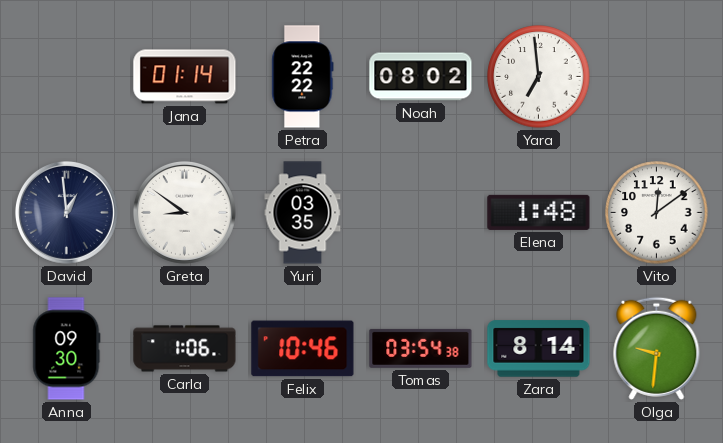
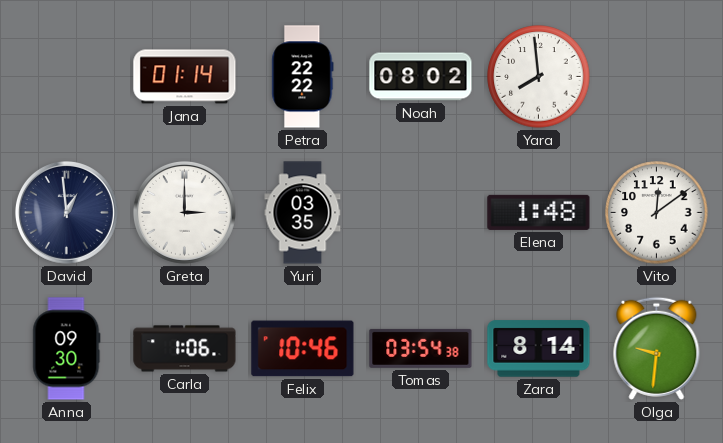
Yara: 6:59 -> 7:59
Greta: 8:51 -> 3:00
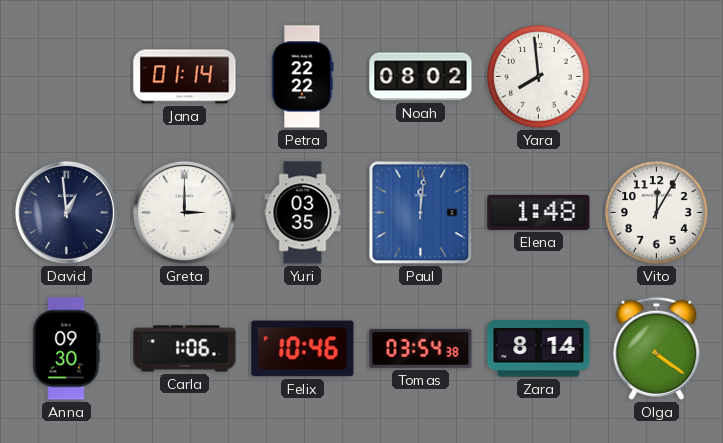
Paul: none -> 12:01
Vito: 12:09 -> 12:05
Olga: 9:31 -> 4:21
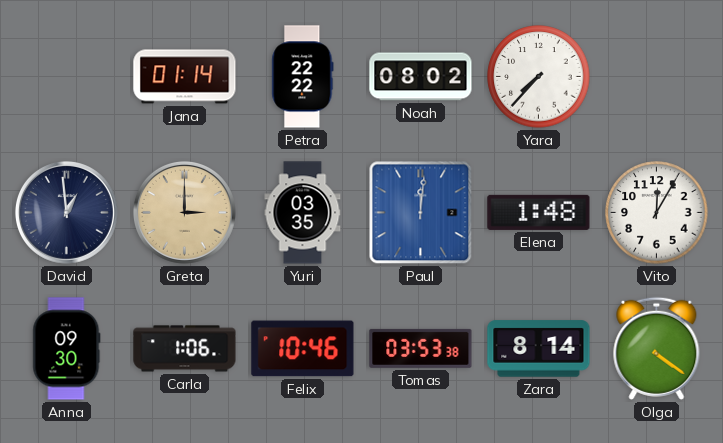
Yara: 7:59 -> 7:37
Greta dial: white -> champagne
Tomas: 03:54 -> 03:53
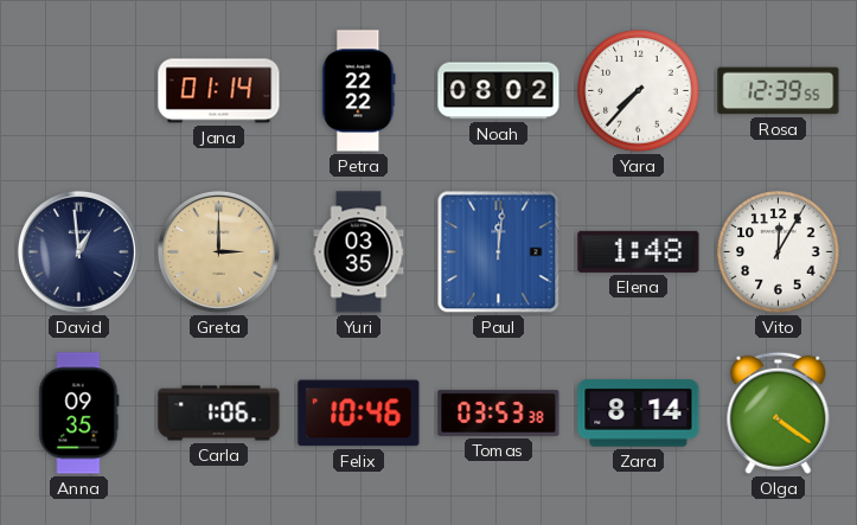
Rosa: none -> 12:39
Anna: 09:30 -> 09:35
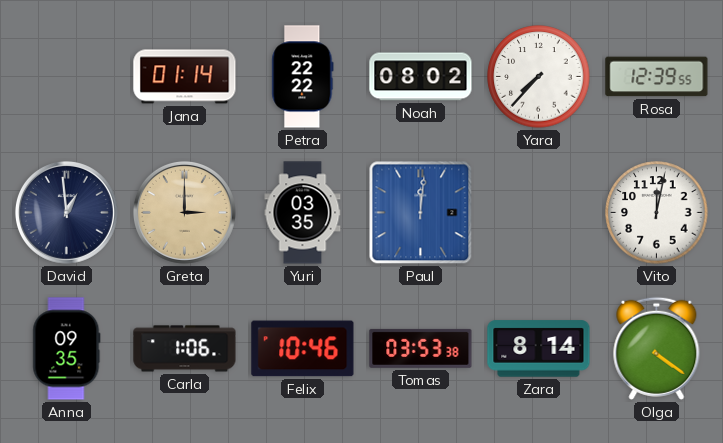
Elena: 1:48 -> none
Vito: 12:05 -> 12:02
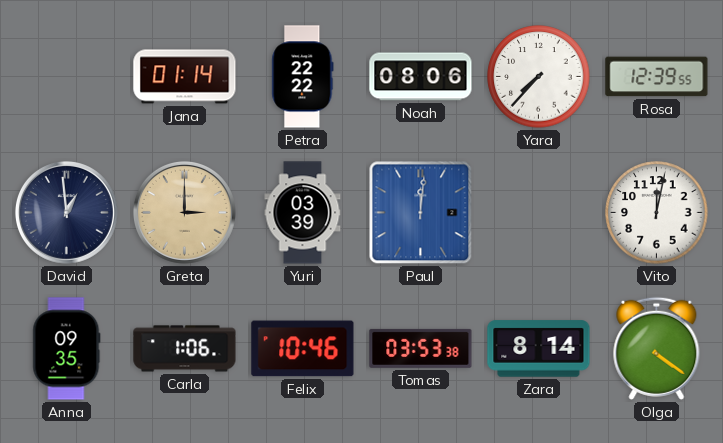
Noah: 08:02 -> 08:06
Yuri: 03:35 -> 03:39
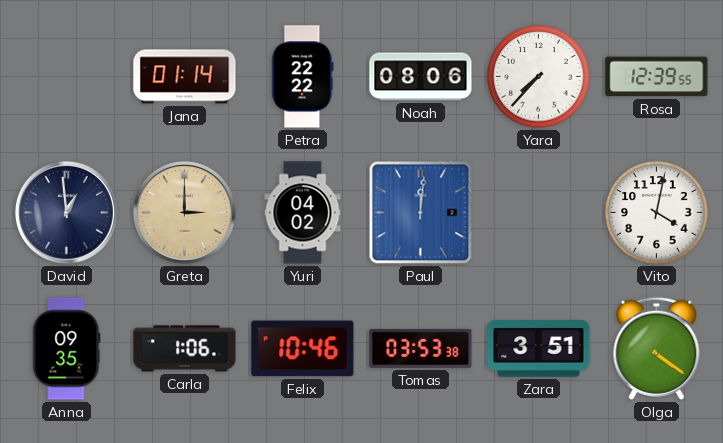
Yuri: 03:39 -> 04:02
Vito: 12:02 -> 4:02
Zara: 8:14 -> 3:51
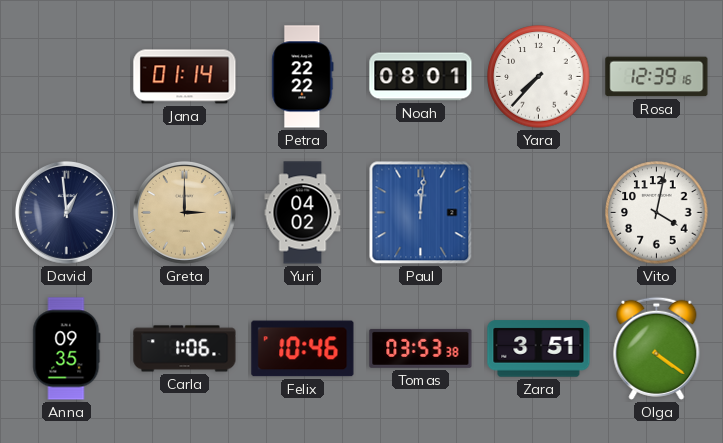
Noah: 08:06 -> 08:01
Rosa: 12:39:55 -> 12:39:16
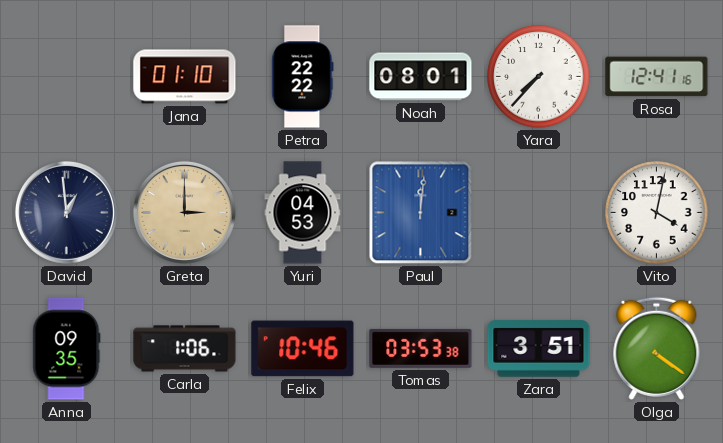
Jana: 01:14 -> 01:10
Rosa: 12:39 -> 12:41
Yuri: 04:02 -> 04:53
